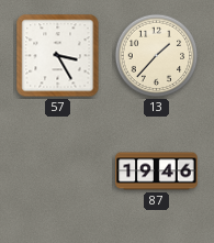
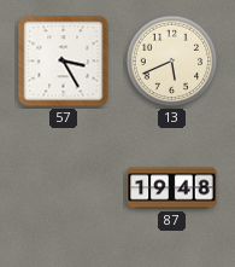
13: 1:37 -> 5:41
87: 19:46 -> 19:48
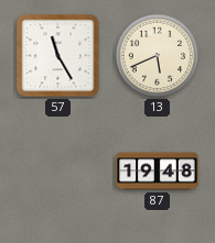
57: 3:25 -> 11:25
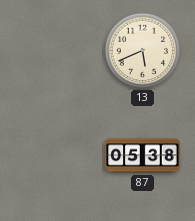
57: 11:25 -> none
87: 19:48 -> 05:38
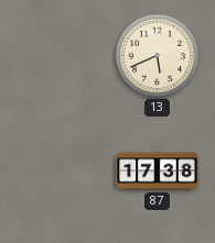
87: 05:38 -> 17:38
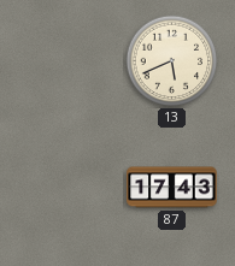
87: 17:38 -> 17:43
